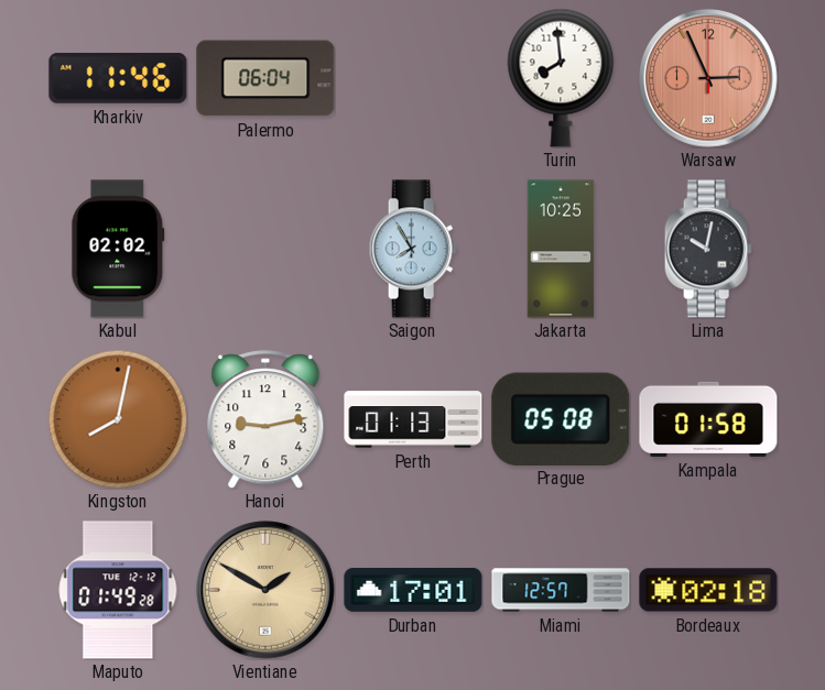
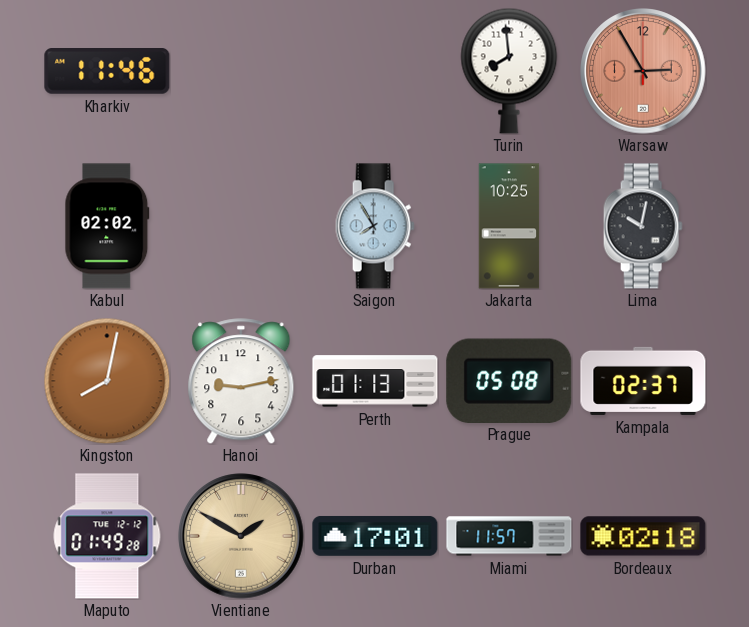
Palermo: 06:04 -> none
Warsaw: 2:56 -> 2:55
Kampala: 01:58 -> 02:37
Miami: 12:57 -> 11:57
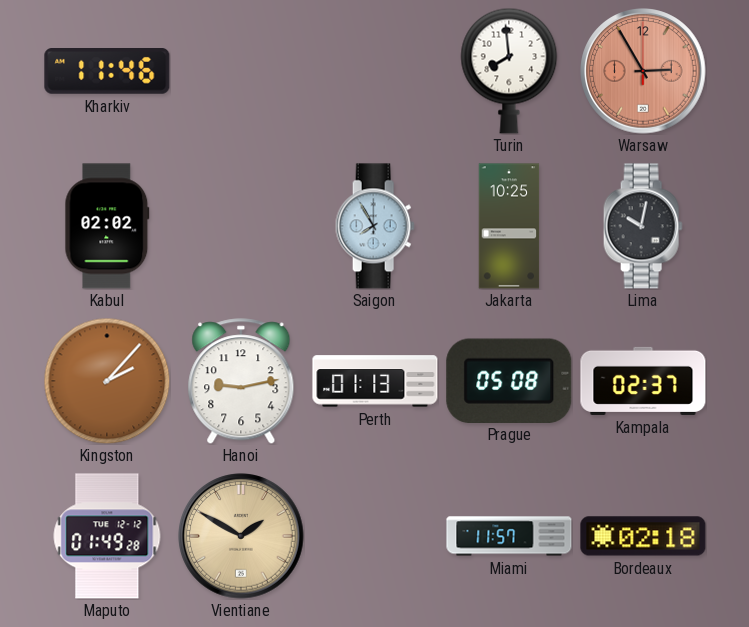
Kingston: 8:02 -> 2:07
Durban: 17:01 -> none
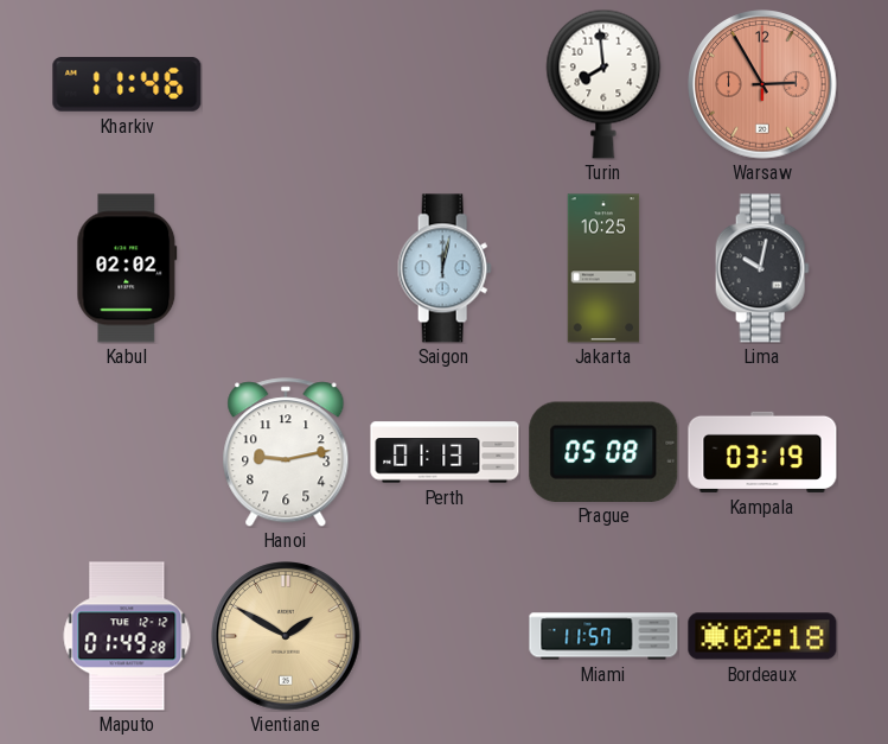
Saigon: 7:55 -> 12:02
Kingston: 2:07 -> none
Kampala: 02:37 -> 03:19
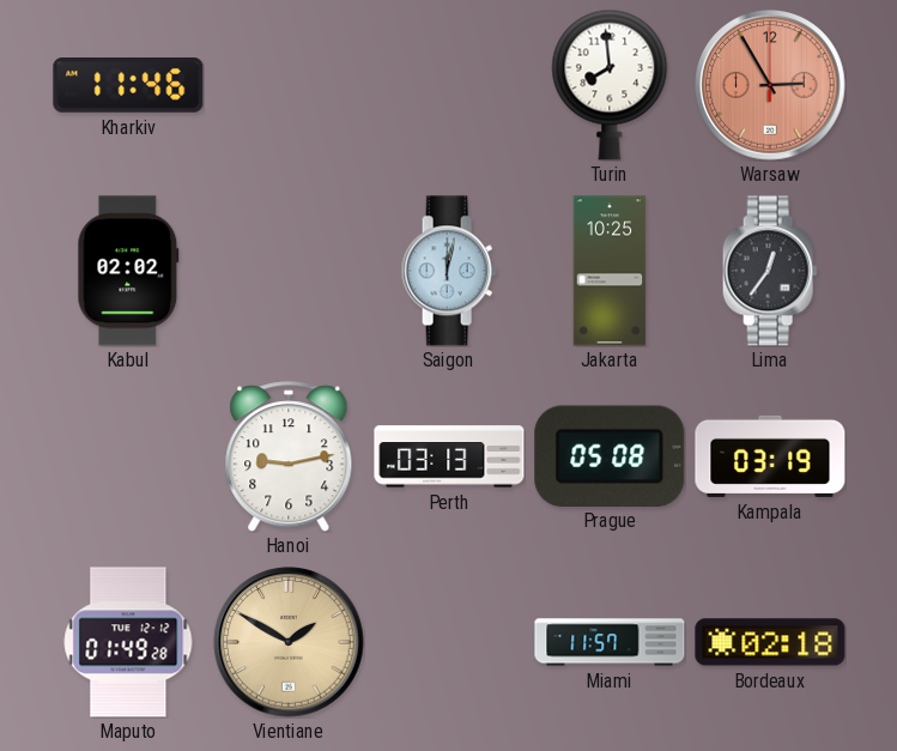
Lima: 10:02 -> 12:36
Perth: 01:13 -> 03:13
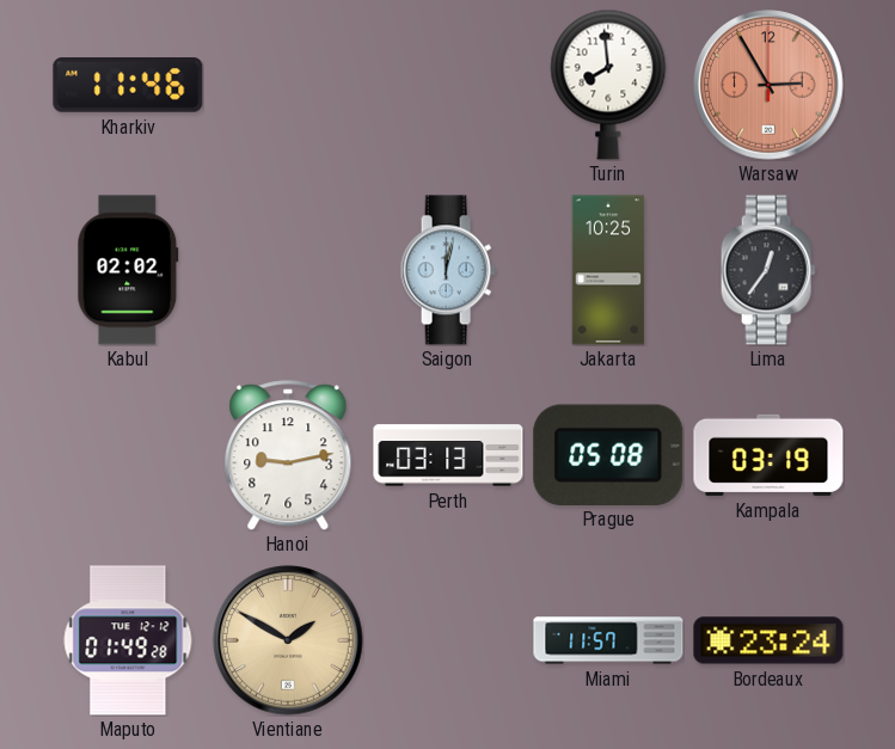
Bordeaux: 02:18 -> 23:24
